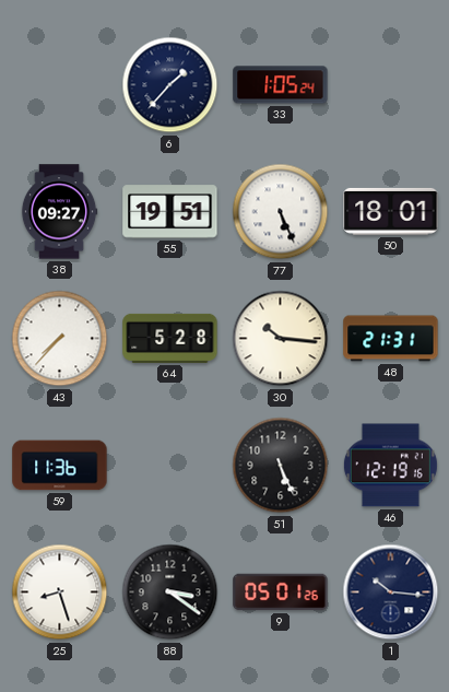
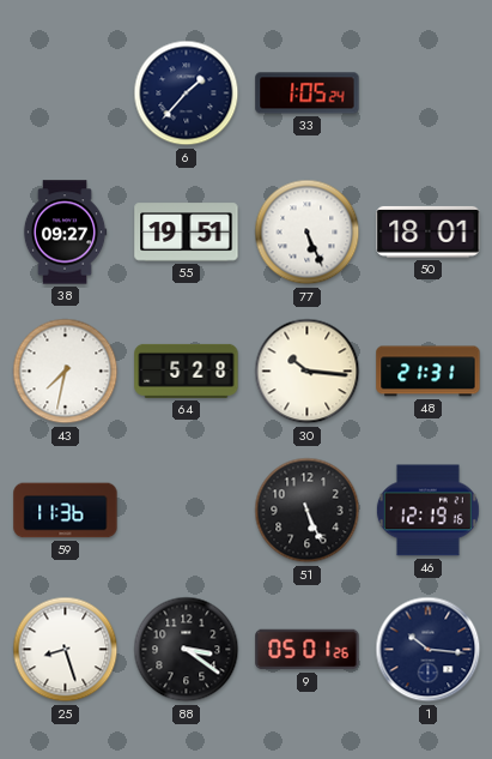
43: 7:37 -> 7:32
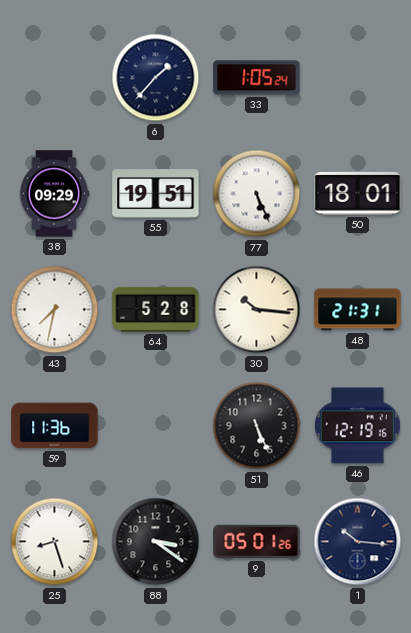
38: 09:27 -> 09:29
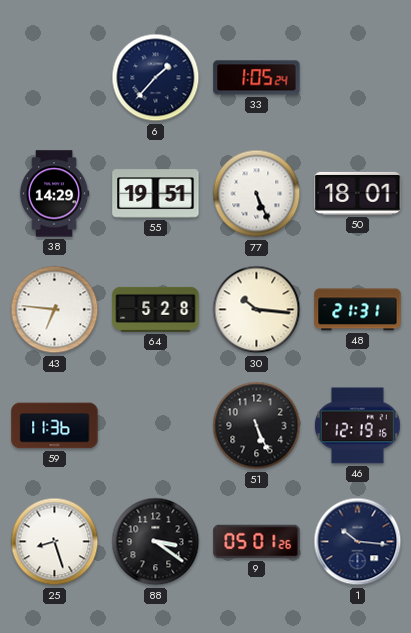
38: 09:29 -> 14:29
43: 7:32 -> 6:46
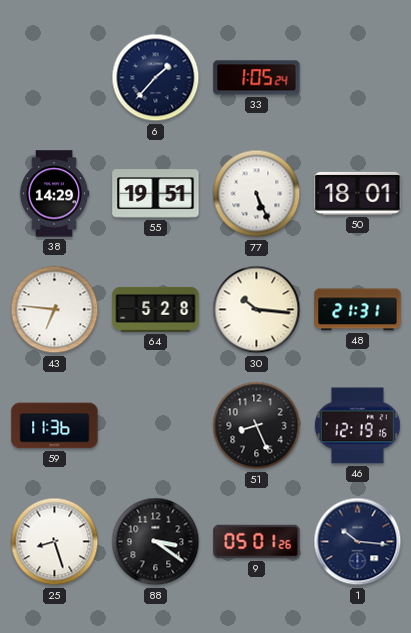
51: 5:26 -> 8:26
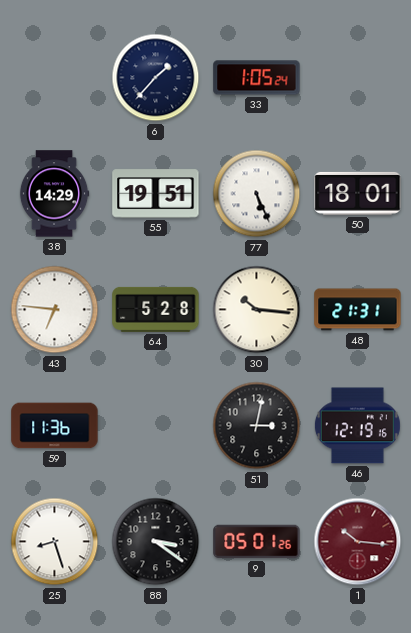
51: 8:26 -> 3:02
1 dial: navy -> burgundy
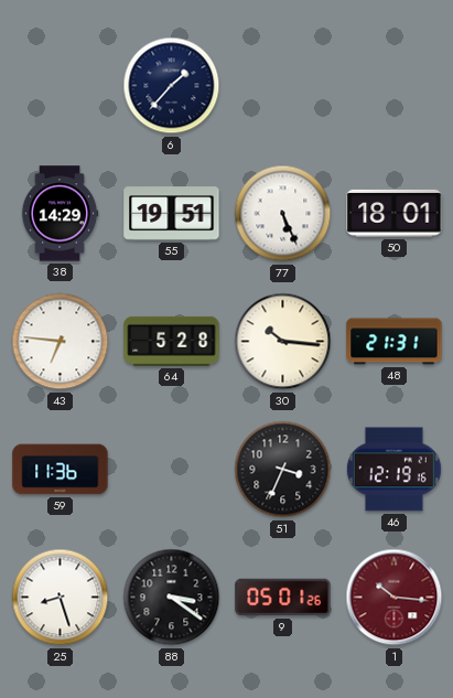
33: 1:05 -> none
51: 3:02 -> 3:34
